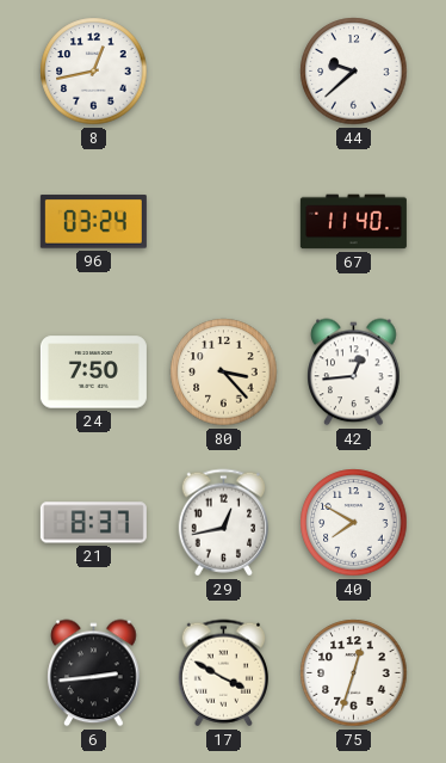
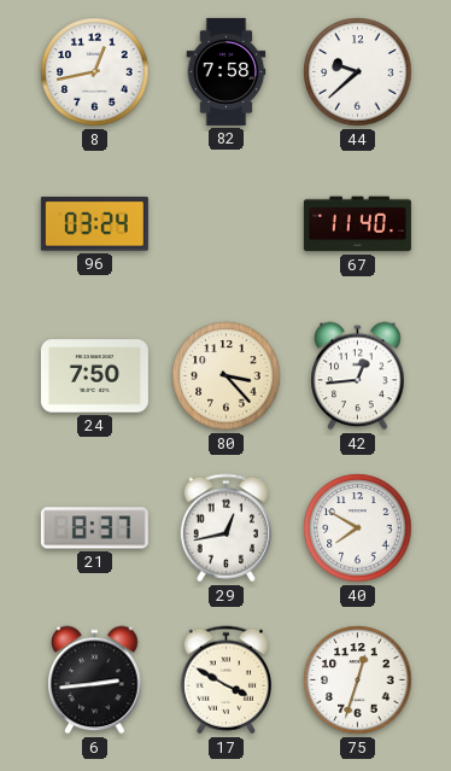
82: none -> 7:58
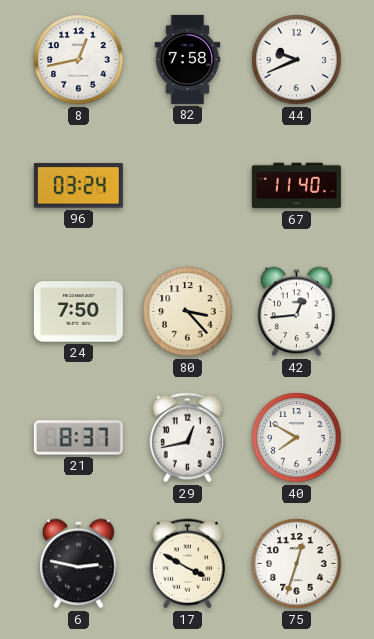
44: 9:38 -> 9:41
6: 2:44 -> 2:47
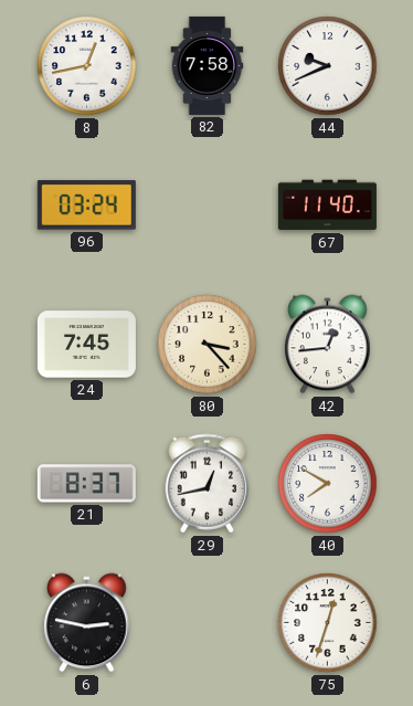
24: 7:50 -> 7:45
17: 3:50 -> none
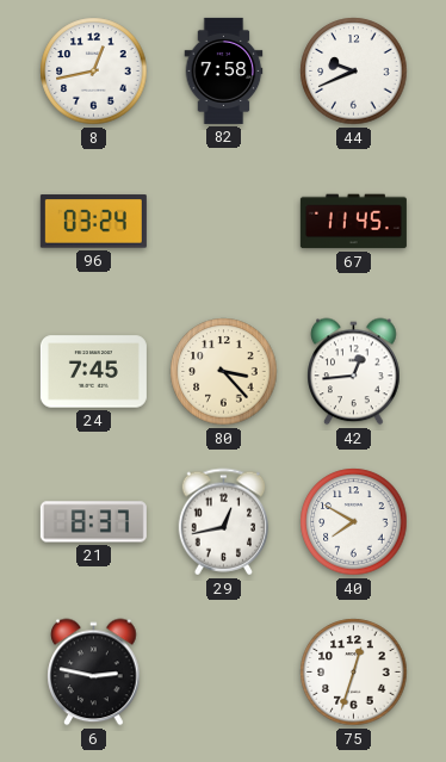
67: 11:40 -> 11:45
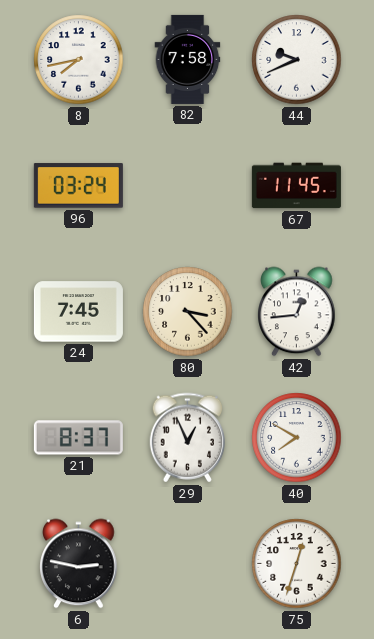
8: 12:43 -> 7:43
29: 12:43 -> 12:56
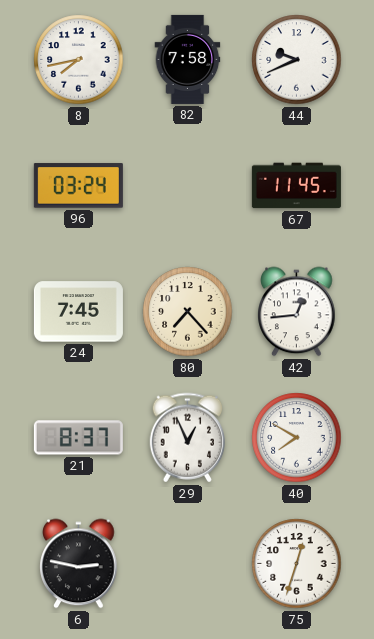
80: 3:23 -> 7:23
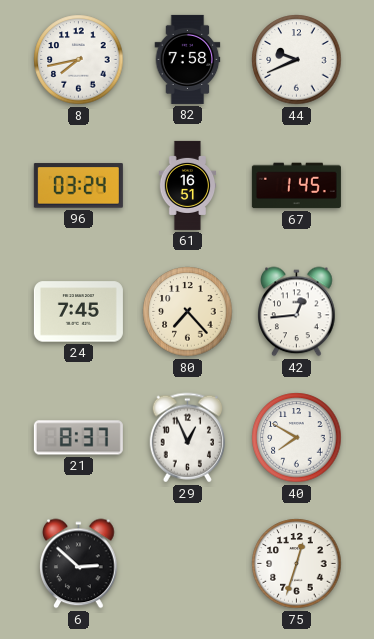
61: none -> 16:51
67: 11:45 -> 1:45
6: 2:47 -> 2:52
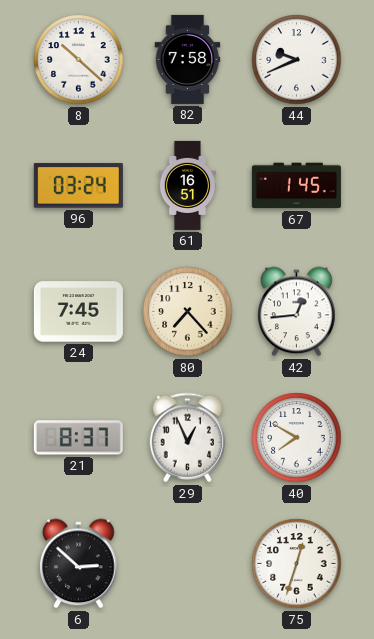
8: 7:43 -> 10:22
